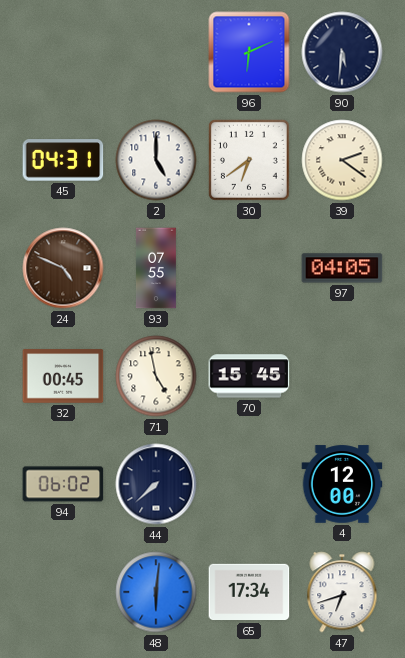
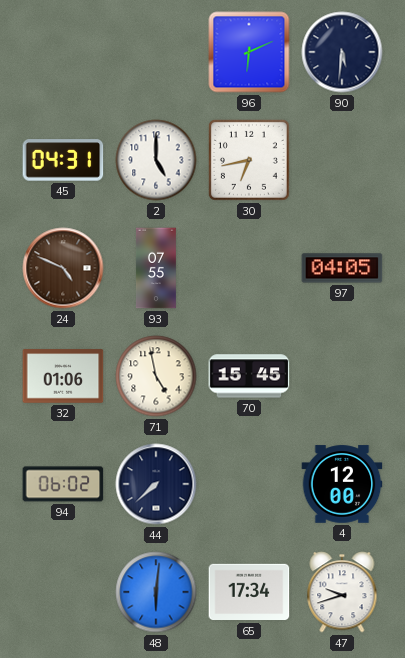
30: 6:39 -> 6:43
39: 2:21 -> none
32: 00:45 -> 01:06
47: 6:42 -> 9:42
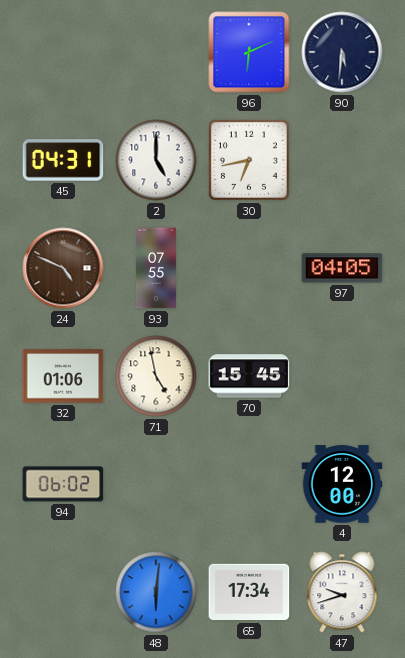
44: 7:38 -> none
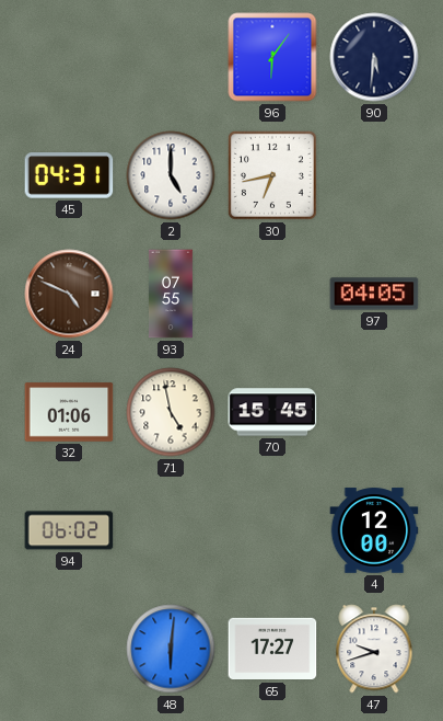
96: 6:11 -> 6:06
65: 17:34 -> 17:27
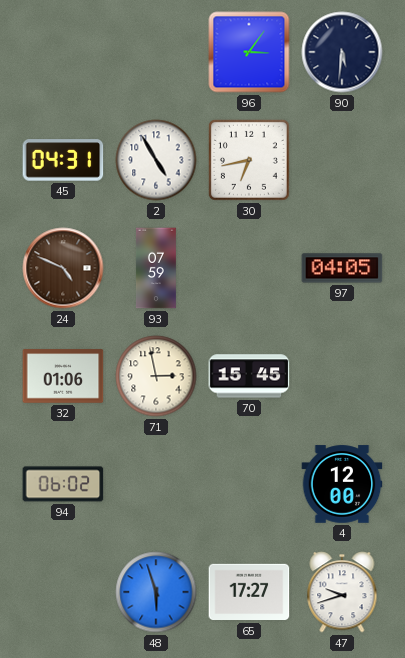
96: 6:06 -> 3:06
2: 5:00 -> 4:55
93: 07:55 -> 07:59
71: 4:58 -> 2:58
48: 6:01 -> 5:57
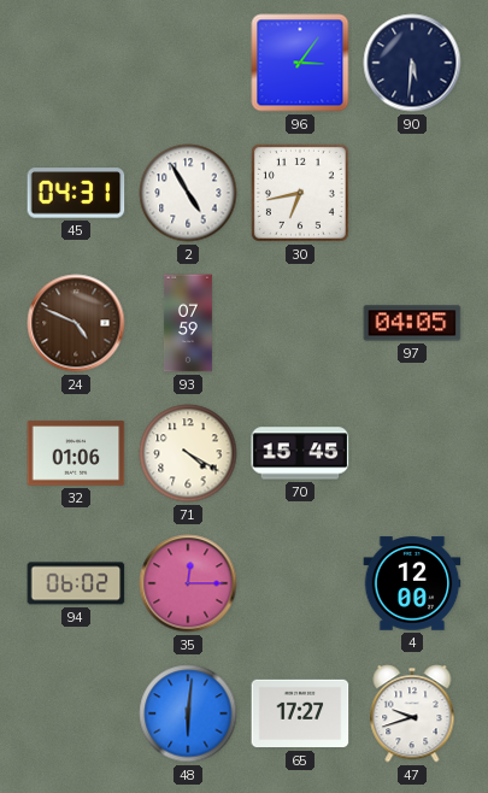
71: 2:58 -> 4:20
35: none -> 12:15
48: 5:57 -> 6:01
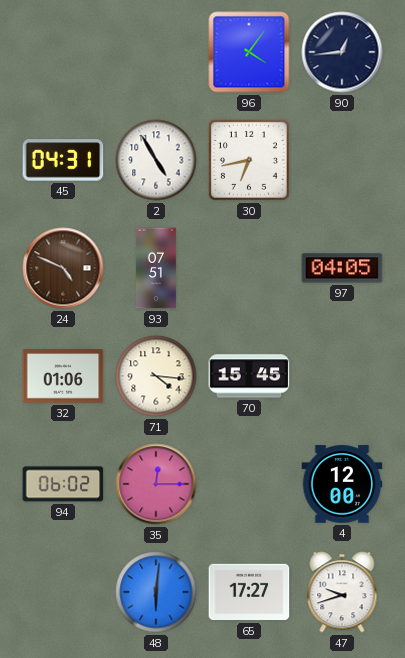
96: 3:06 -> 4:06
90: 5:31 -> 12:44
93: 07:59 -> 07:51
71: 4:20 -> 4:16
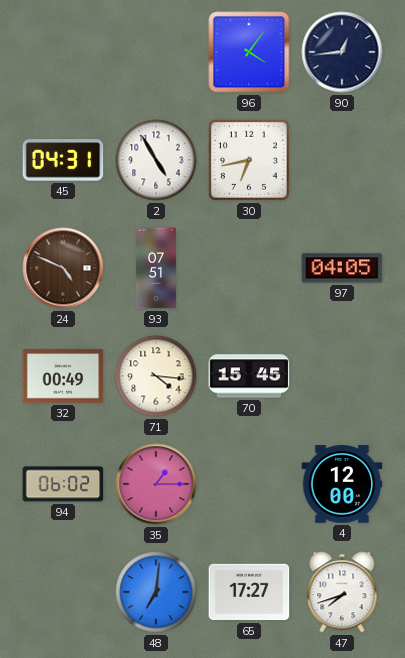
32: 01:06 -> 00:49
35: 12:15 -> 1:15
48: 6:01 -> 7:01
47: 9:42 -> 7:42
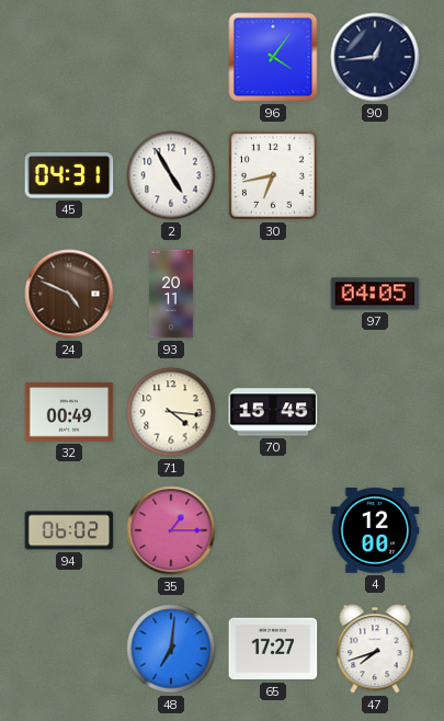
93: 07:51 -> 20:11
